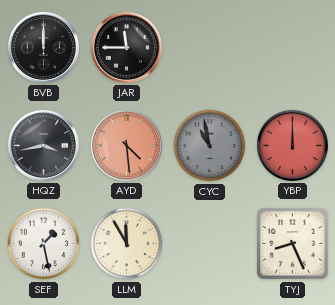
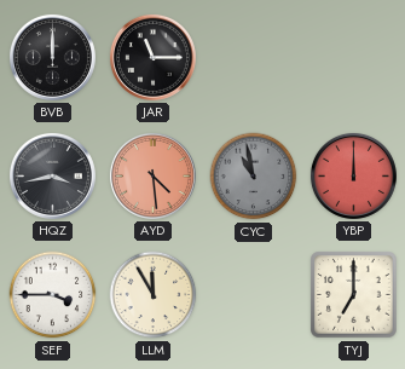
JAR: 11:45 -> 11:15
SEF: 1:28 -> 3:45
TYJ: 8:26 -> 7:00
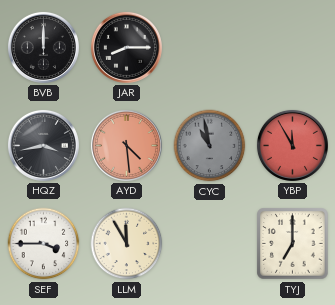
JAR: 11:15 -> 8:15
YBP: 12:00 -> 11:55
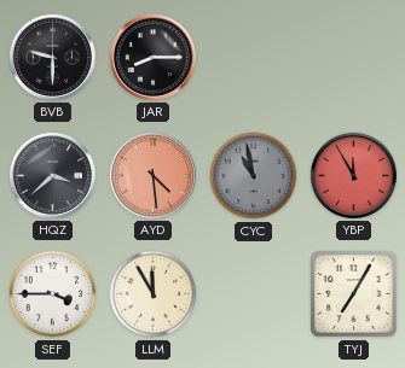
BVB: 12:00 -> 9:30
HQZ: 3:43 -> 3:38
TYJ: 7:00 -> 7:05
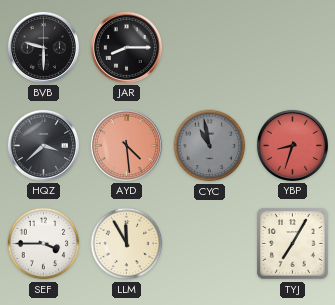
YBP: 11:55 -> 8:33
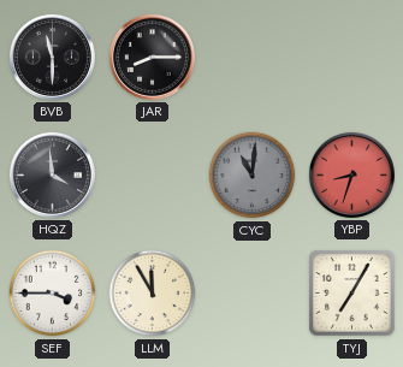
BVB: 9:30 -> 11:30
HQZ: 3:38 -> 3:59
AYD: 4:29 -> none
CYC: 10:58 -> 11:01
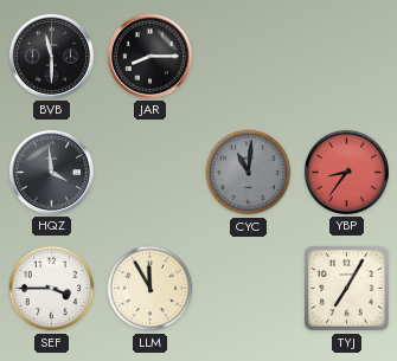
YBP: 8:33 -> 8:36
